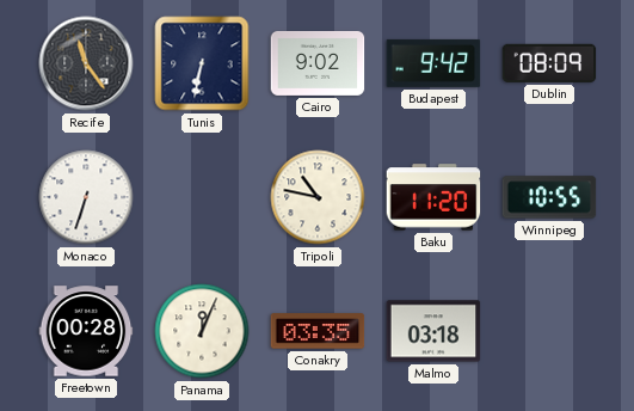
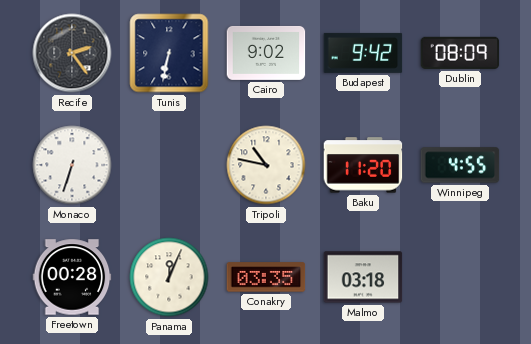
Recife: 11:24 -> 2:24
Winnipeg: 10:55 -> 4:55
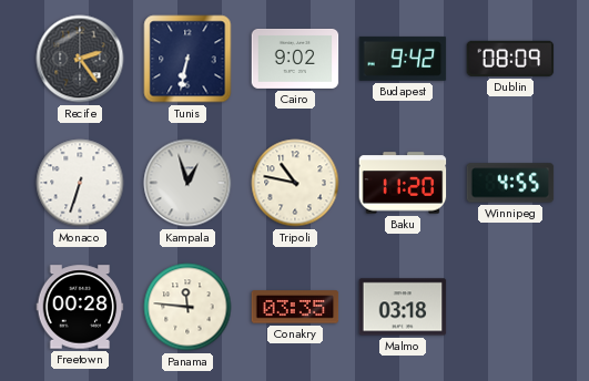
Kampala: none -> 12:57
Panama: 12:04 -> 11:46
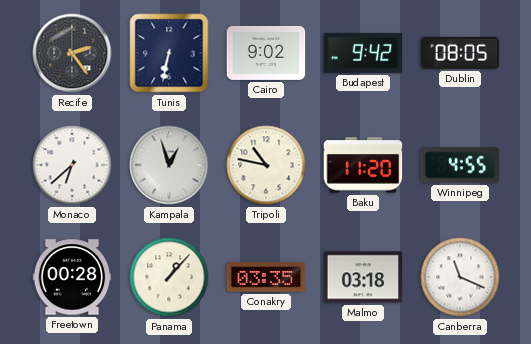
Dublin: 08:09 -> 08:05
Monaco: 6:33 -> 6:38
Panama: 11:46 -> 1:07
Canberra: none -> 11:19
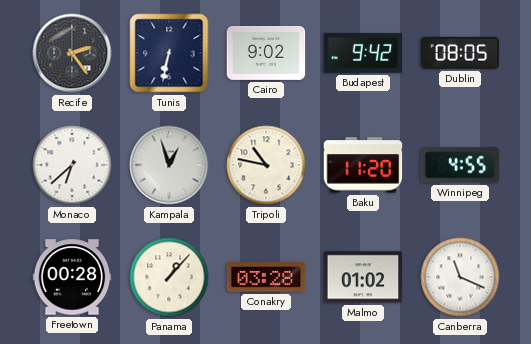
Conakry: 03:35 -> 03:28
Malmo: 03:18 -> 01:02
